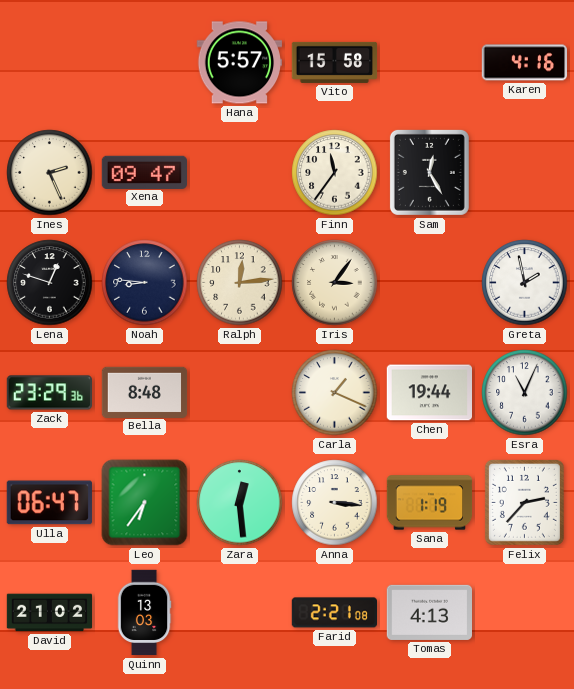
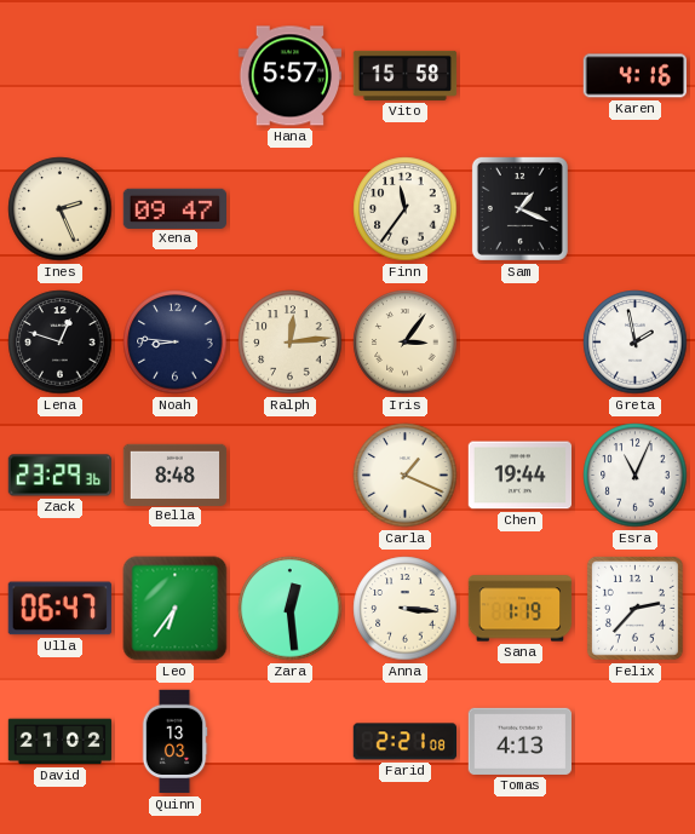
Sam: 12:25 -> 1:19
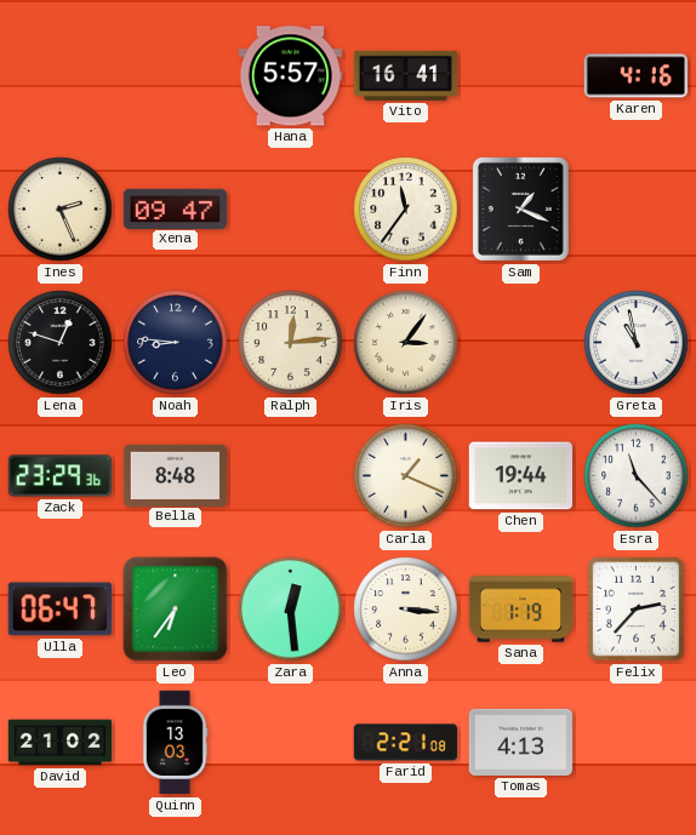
Vito: 15:58 -> 16:41
Greta: 1:58 -> 10:58
Esra: 11:04 -> 11:23
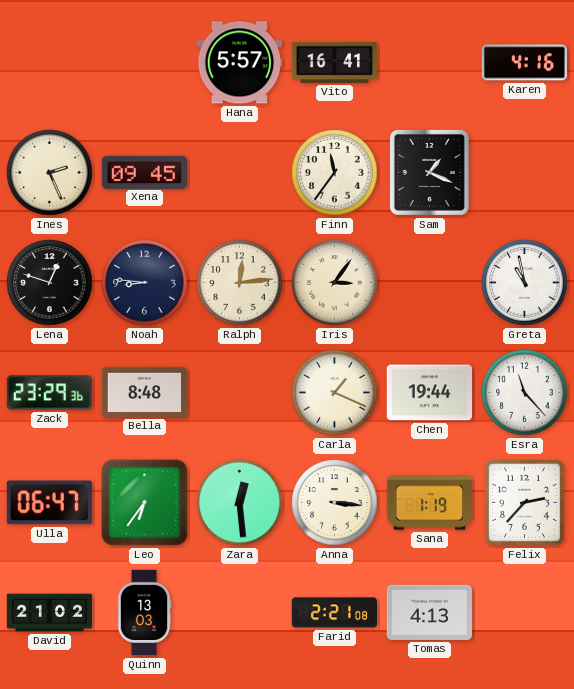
Xena: 09:47 -> 09:45
